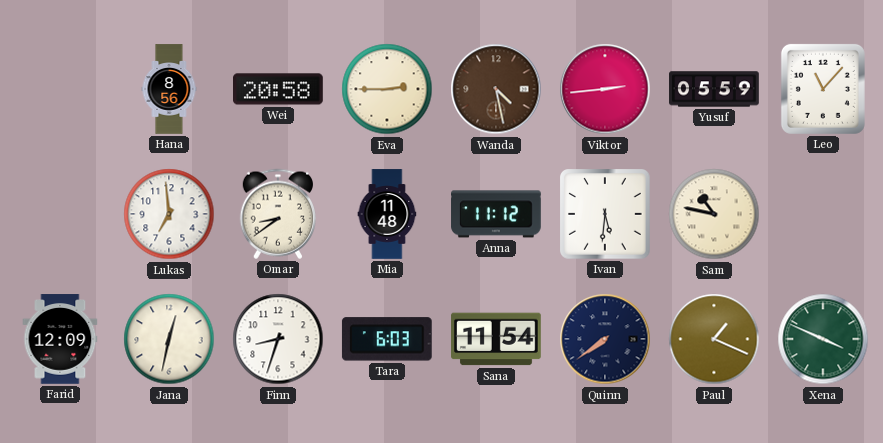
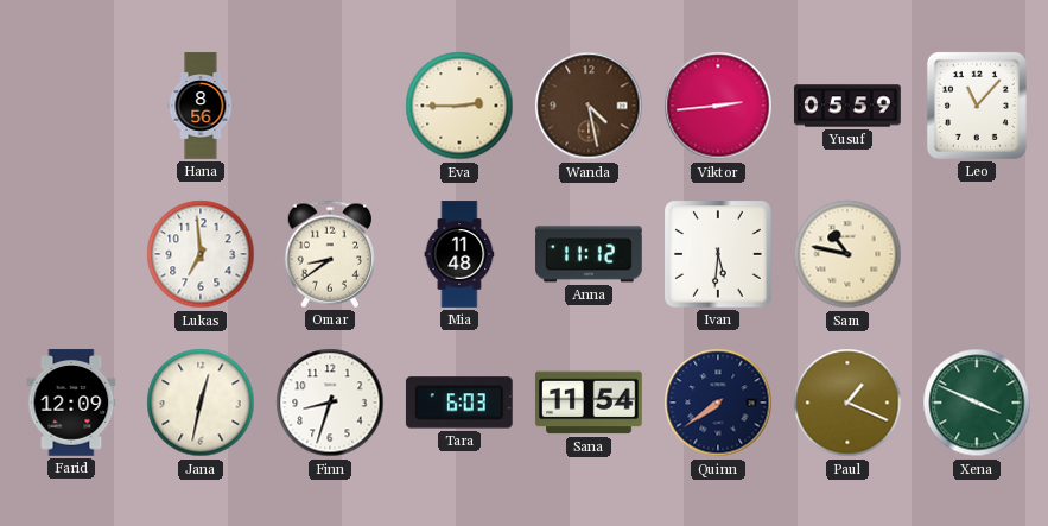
Wei: 20:58 -> none
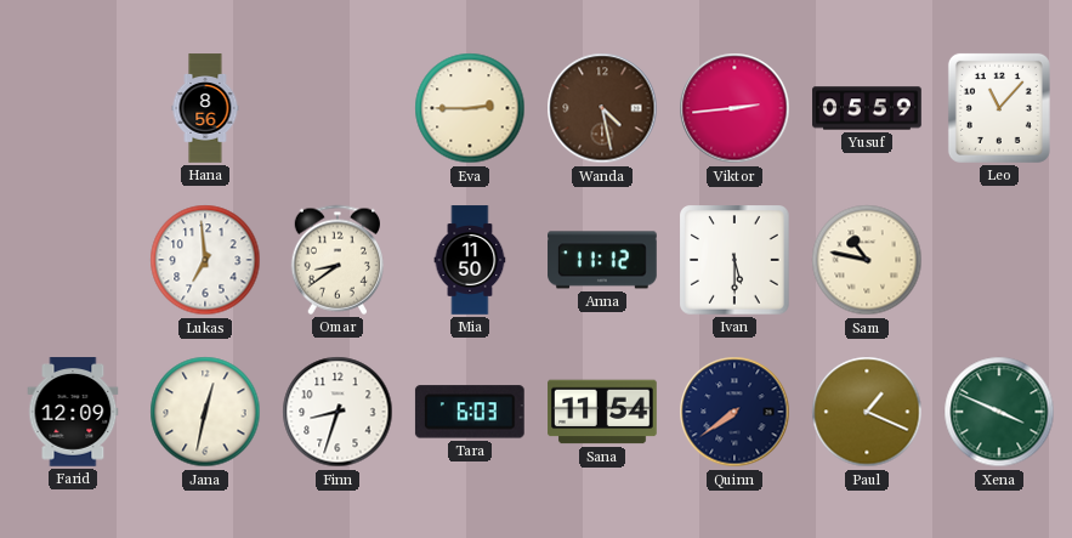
Mia: 11:48 -> 11:50
Ivan: 5:31 -> 5:30
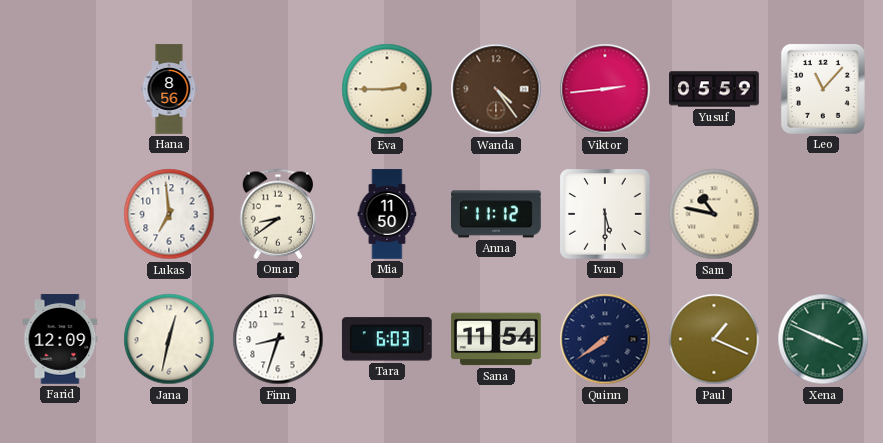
Wanda: 4:28 -> 4:24
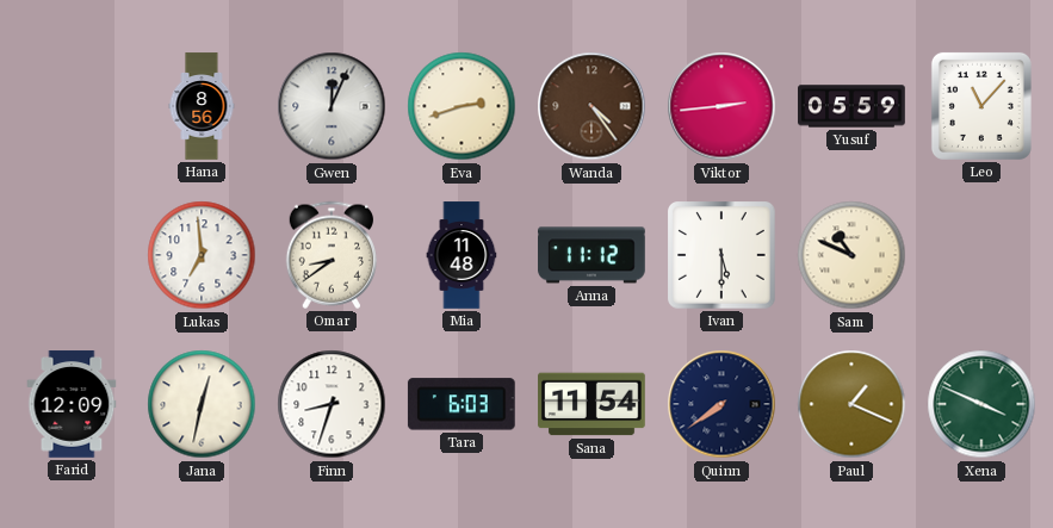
Gwen: none -> 12:04
Eva: 2:45 -> 2:42
Mia: 11:50 -> 11:48
Sam: 10:47 -> 10:49
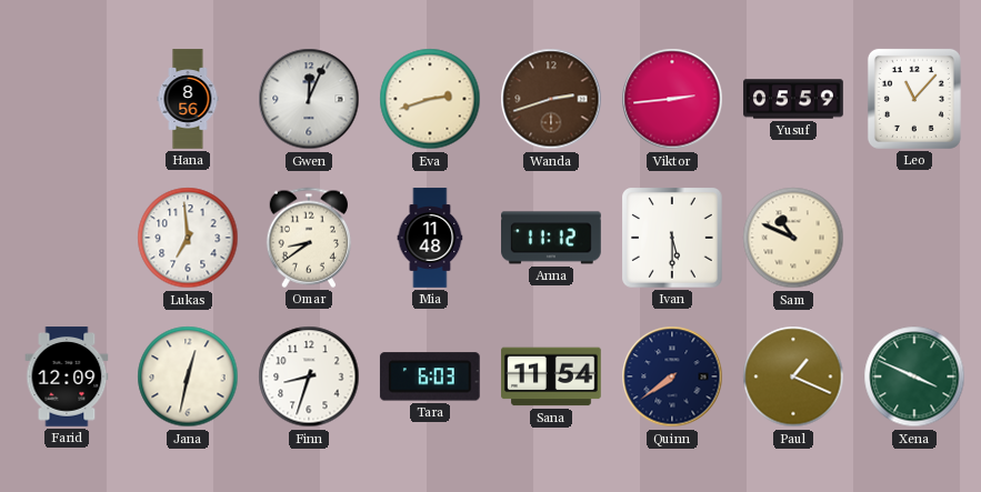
Wanda: 4:24 -> 2:42
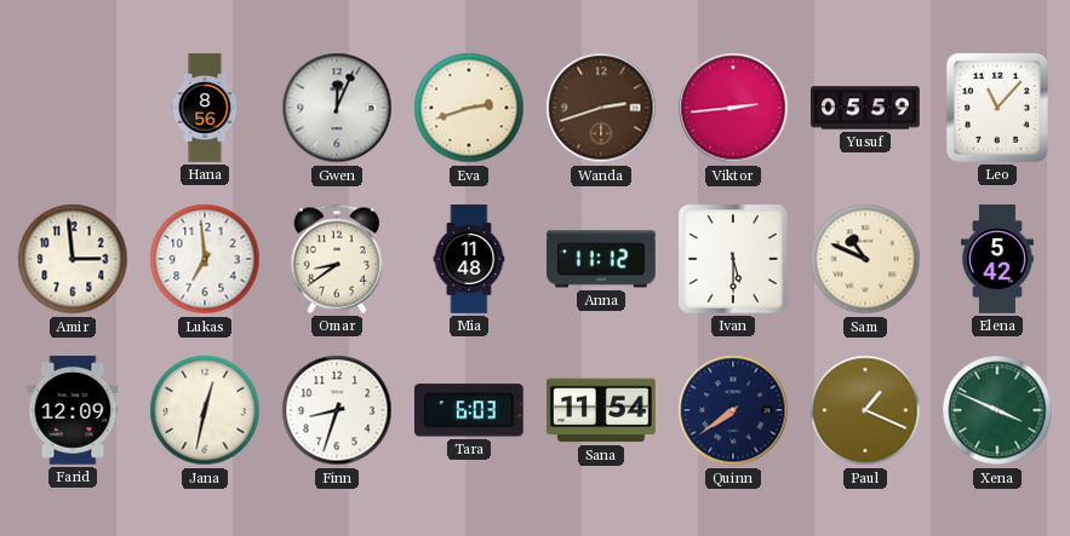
Amir: none -> 2:59
Elena: none -> 5:42
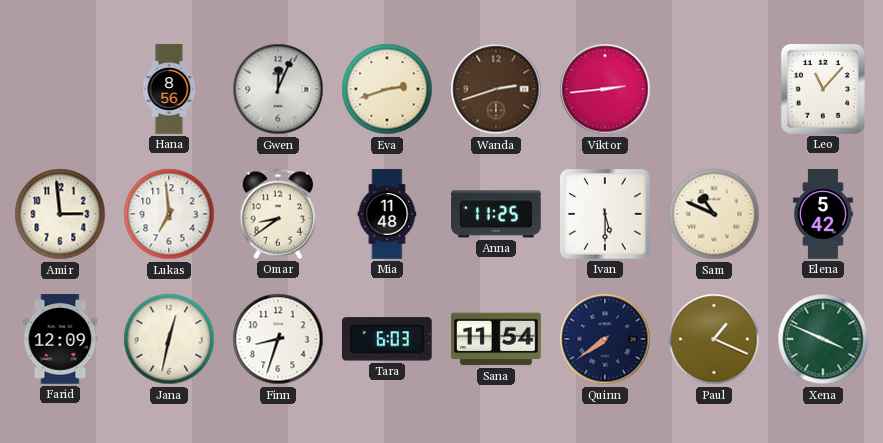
Yusuf: 05:59 -> none
Anna: 11:12 -> 11:25
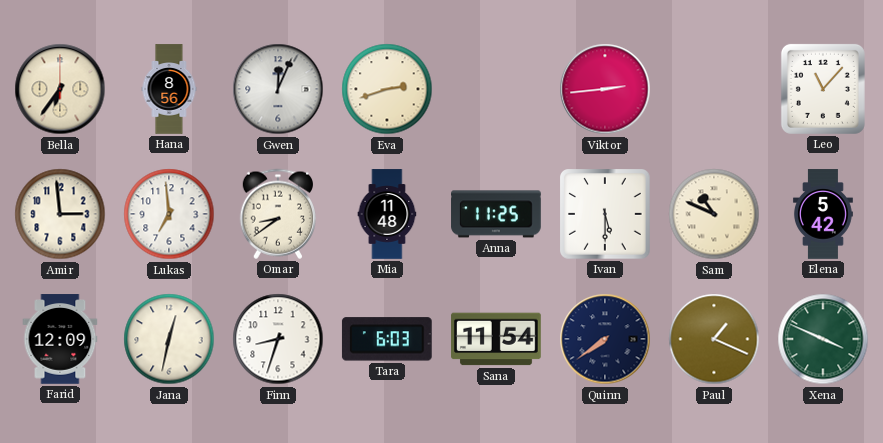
Bella: none -> 6:36
Wanda: 2:42 -> none
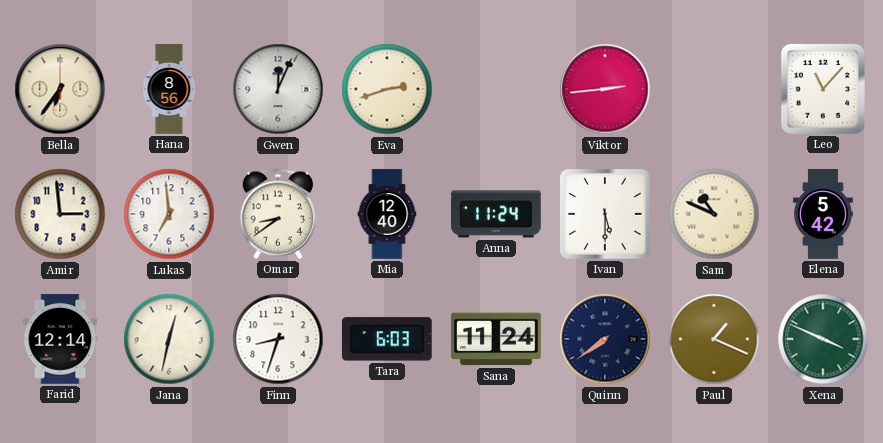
Mia: 11:48 -> 12:40
Anna: 11:25 -> 11:24
Farid: 12:09 -> 12:14
Sana: 11:54 -> 11:24
